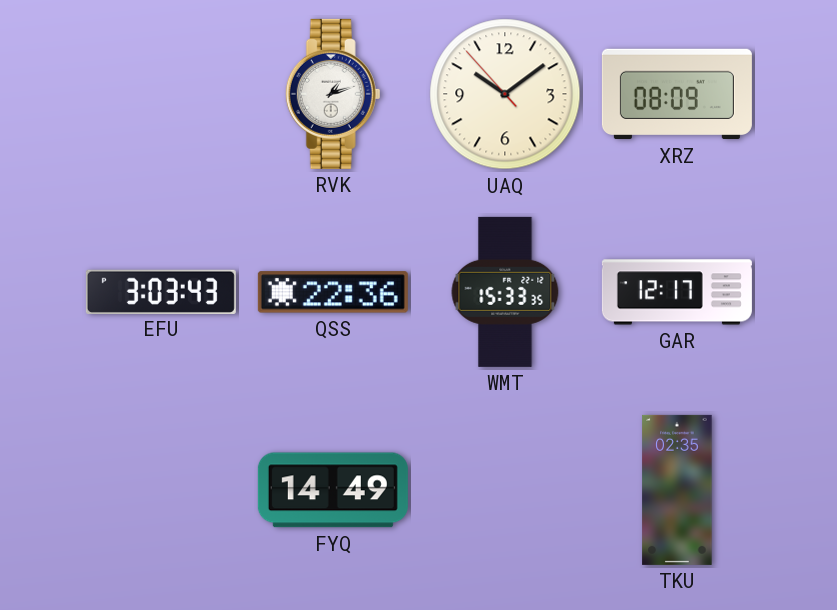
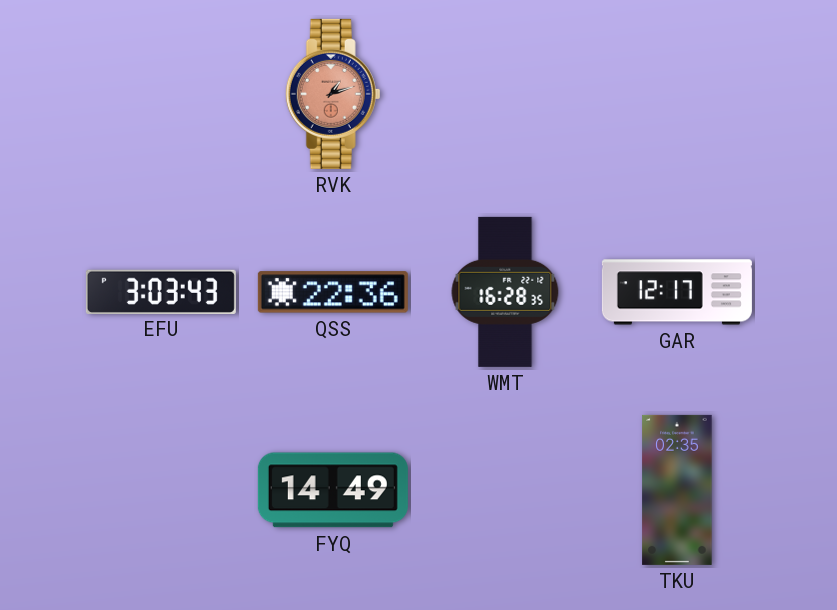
RVK dial: white -> salmon
UAQ: 10:08 -> none
XRZ: 08:09 -> none
WMT: 15:33 -> 16:28
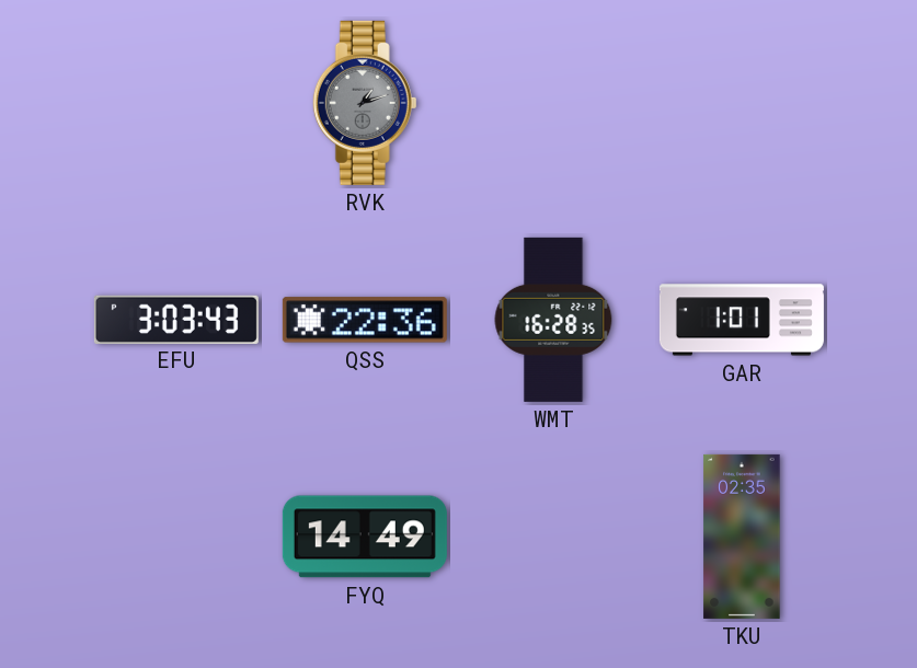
RVK dial: salmon -> grey
GAR: 12:17 -> 1:01
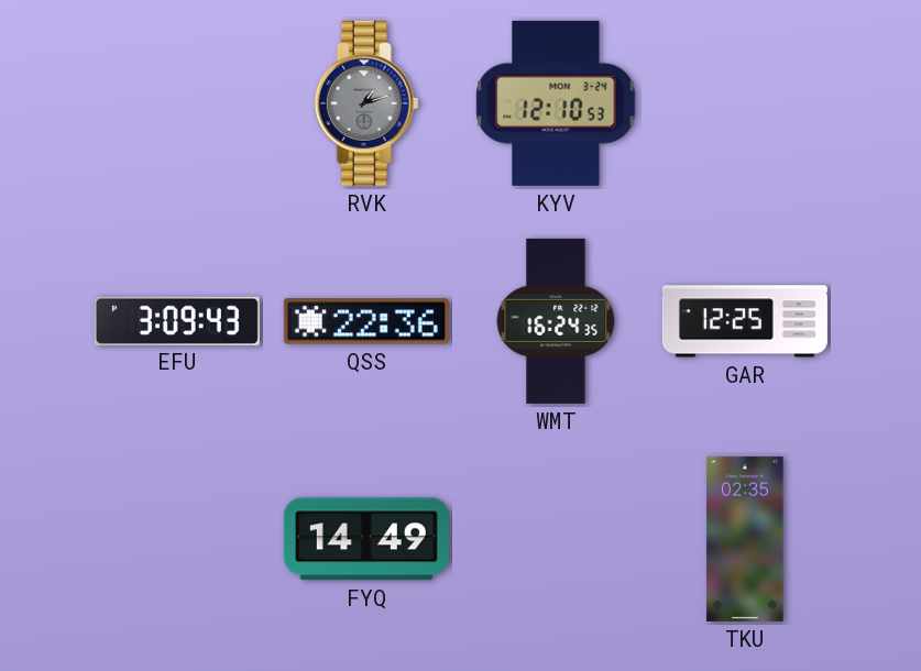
KYV: none -> 12:10
EFU: 3:03 -> 3:09
WMT: 16:28 -> 16:24
GAR: 1:01 -> 12:25
